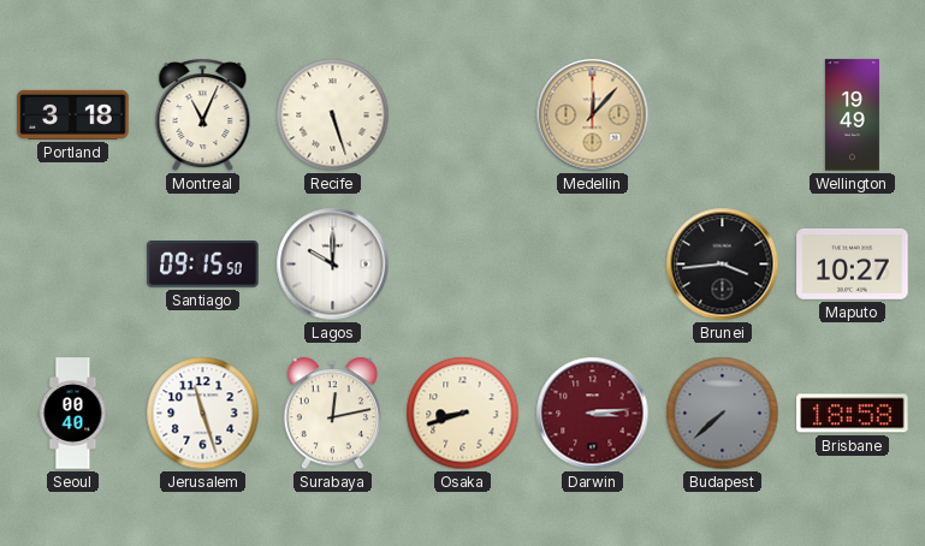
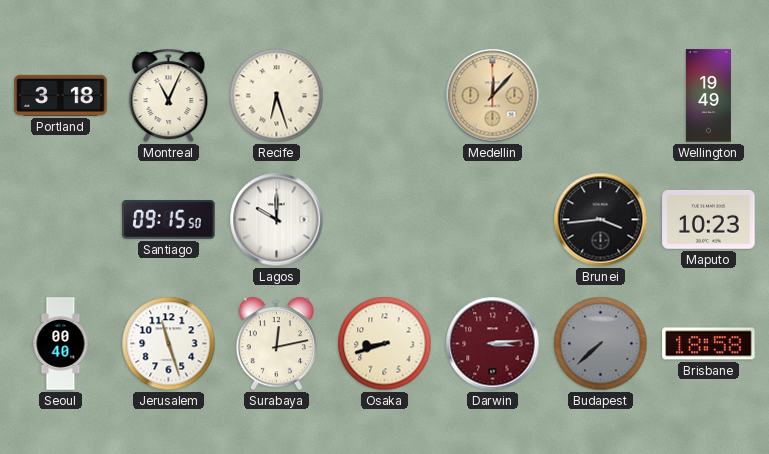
Recife: 5:27 -> 6:27
Maputo: 10:27 -> 10:23
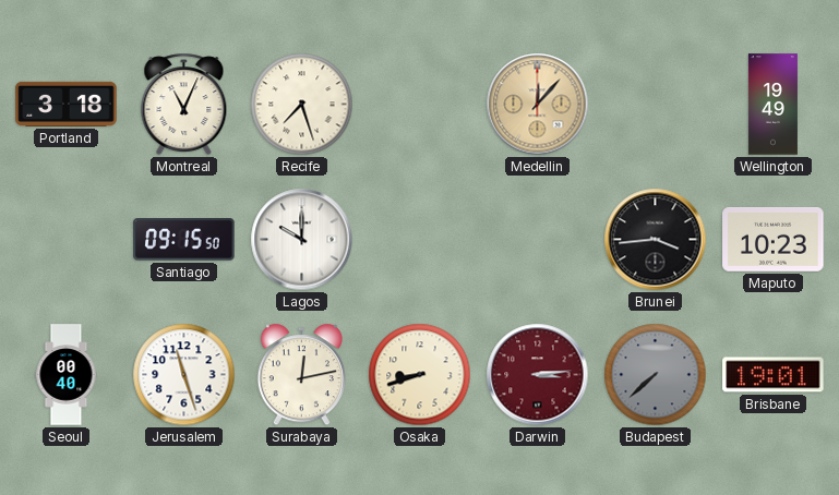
Recife: 6:27 -> 7:27
Brisbane: 18:58 -> 19:01
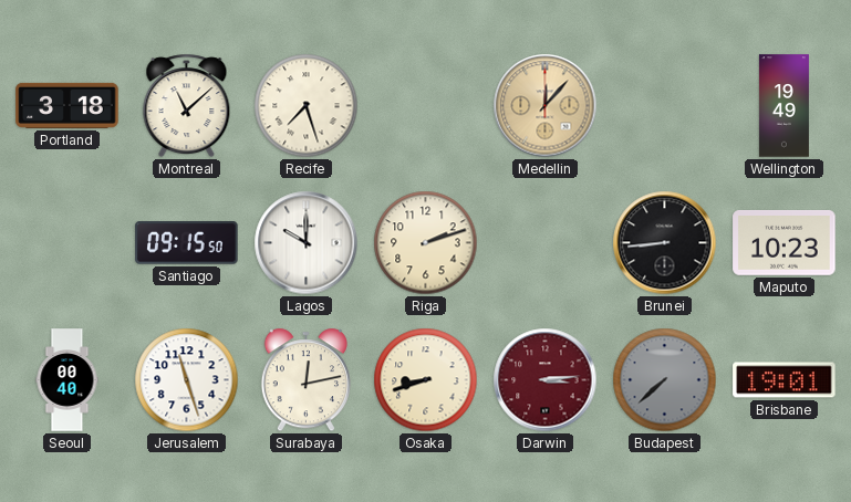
Montreal: 11:04 -> 11:08
Riga: none -> 2:12
Brunei: 3:44 -> 8:44
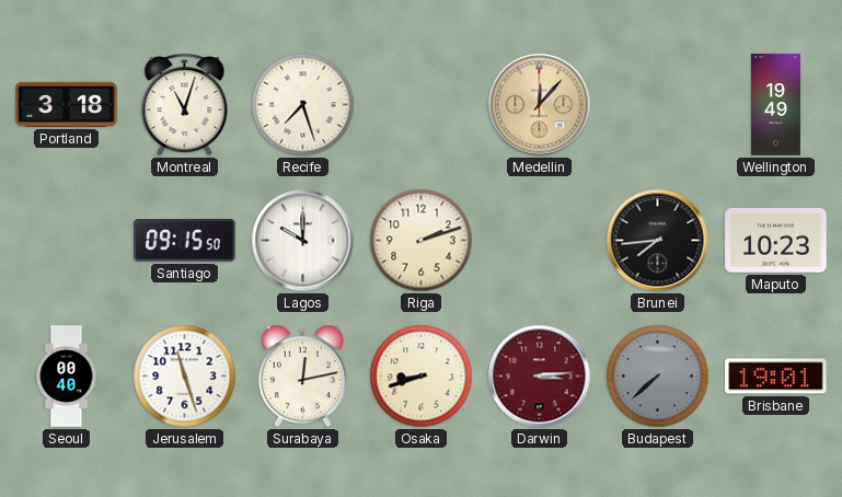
Montreal: 11:08 -> 11:03
Brunei: 8:44 -> 7:44
